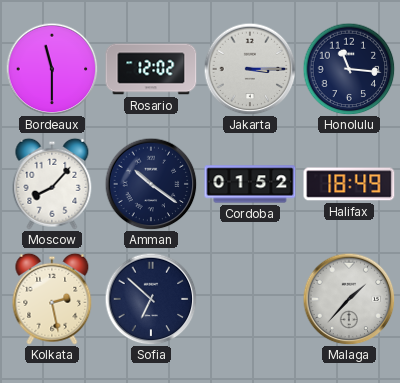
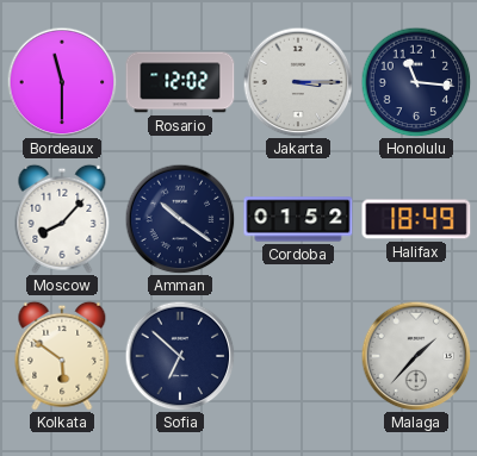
Kolkata: 2:28 -> 5:51
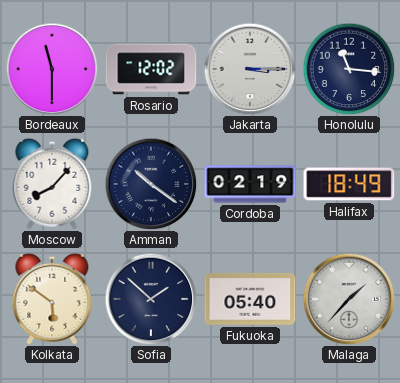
Cordoba: 01:52 -> 02:19
Sofia: 6:52 -> 1:52
Fukuoka: none -> 05:40
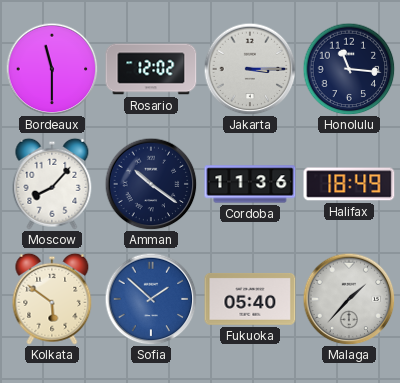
Cordoba: 02:19 -> 11:36
Sofia dial: navy -> blue
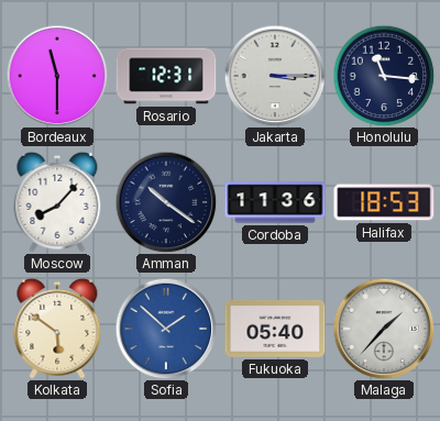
Rosario: 12:02 -> 12:31
Halifax: 18:49 -> 18:53
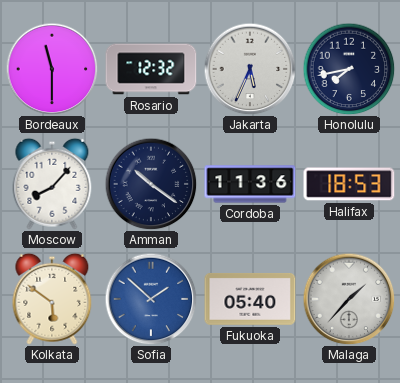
Rosario: 12:31 -> 12:32
Jakarta: 3:15 -> 5:34
Honolulu: 11:16 -> 7:43
